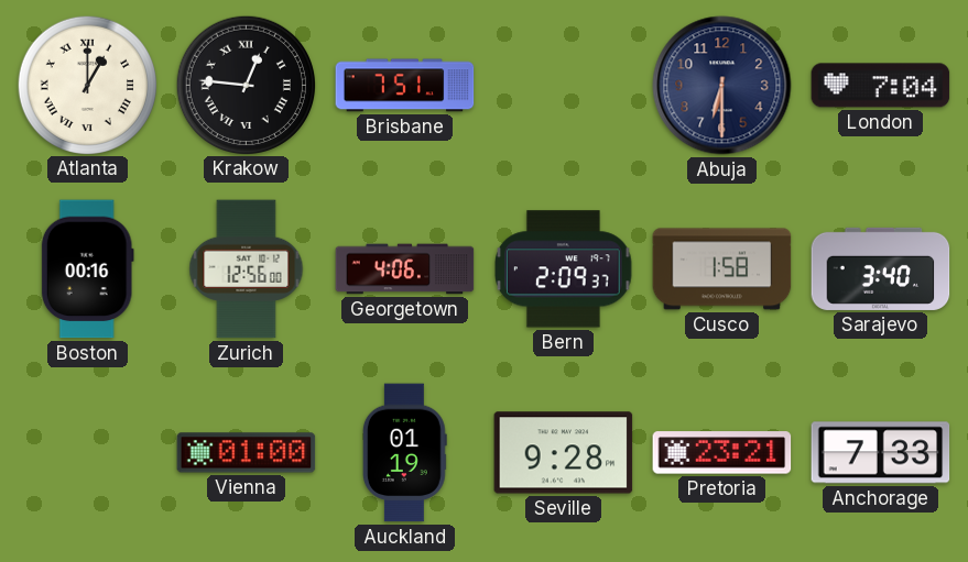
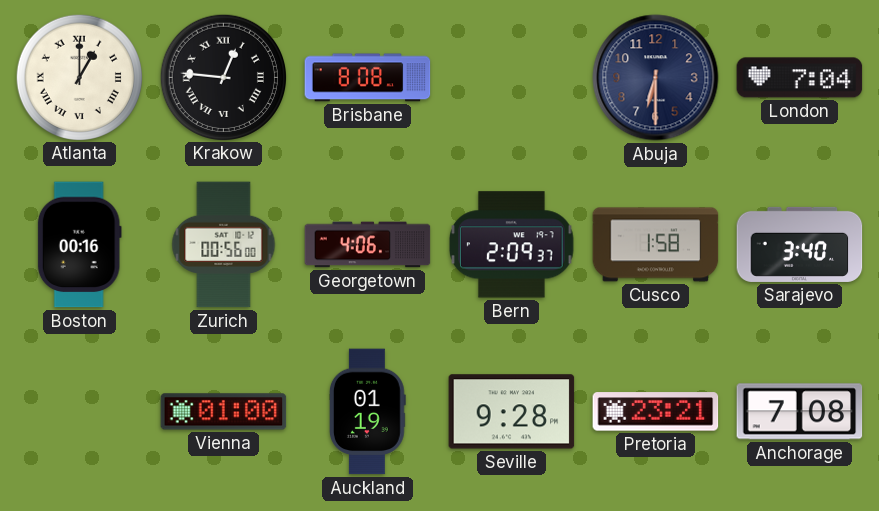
Brisbane: 7:51 -> 8:08
Zurich: 12:56 -> 00:56
Anchorage: 7:33 -> 7:08
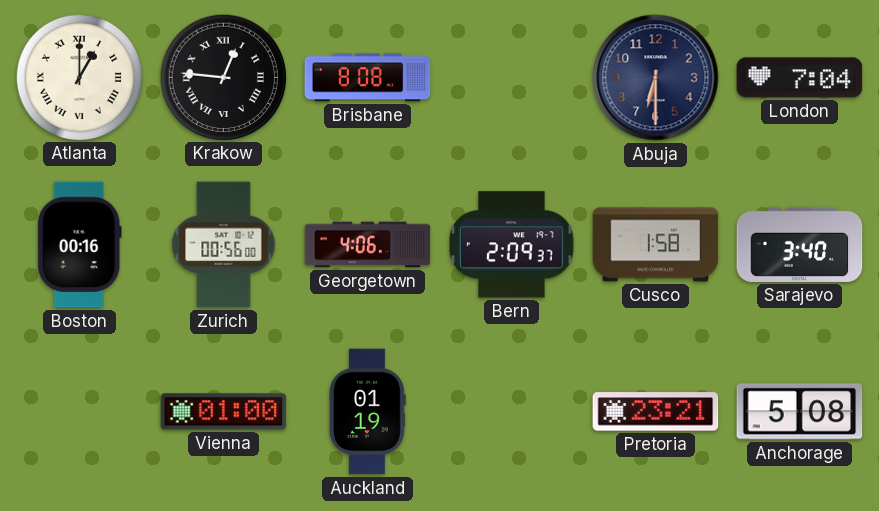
Seville: 9:28 -> none
Anchorage: 7:08 -> 5:08
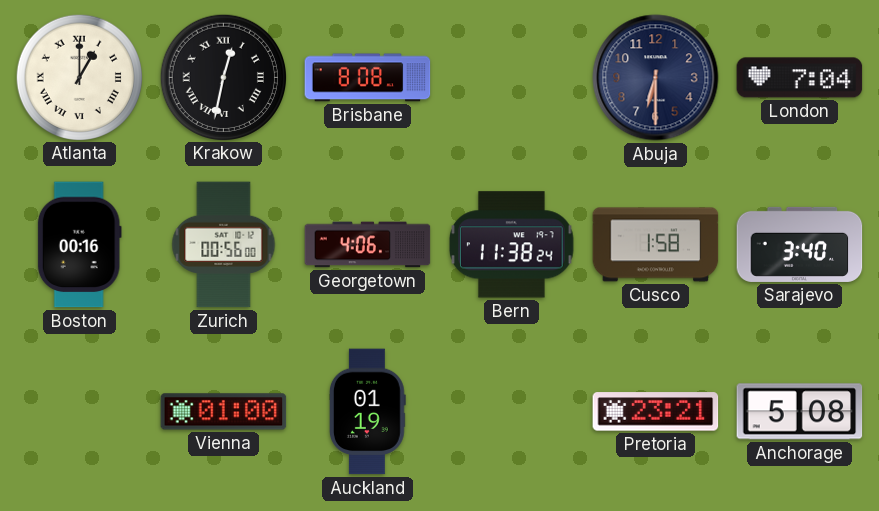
Krakow: 12:46 -> 12:32
Bern: 2:09 -> 11:38
